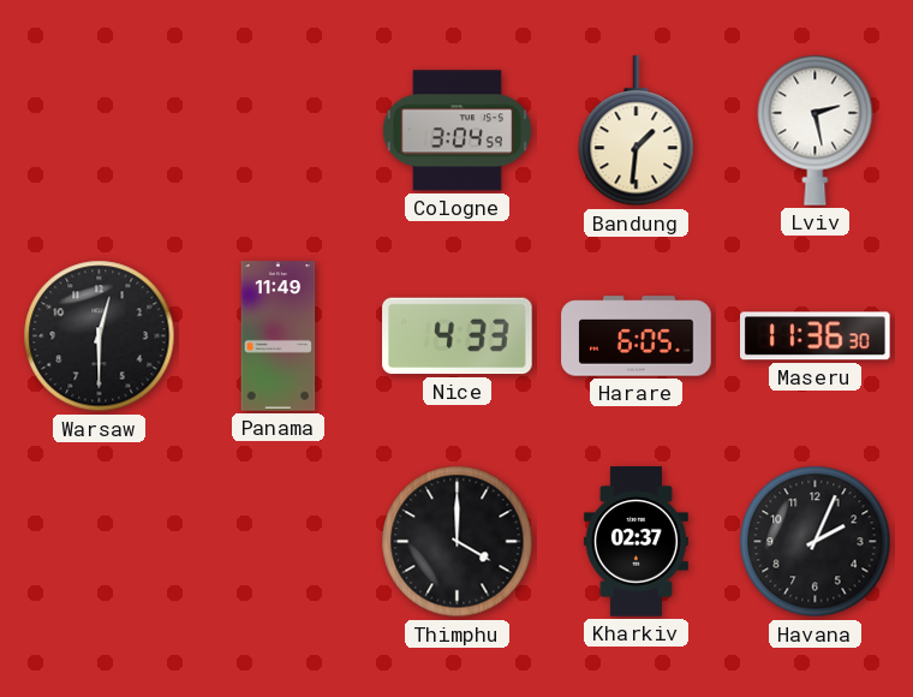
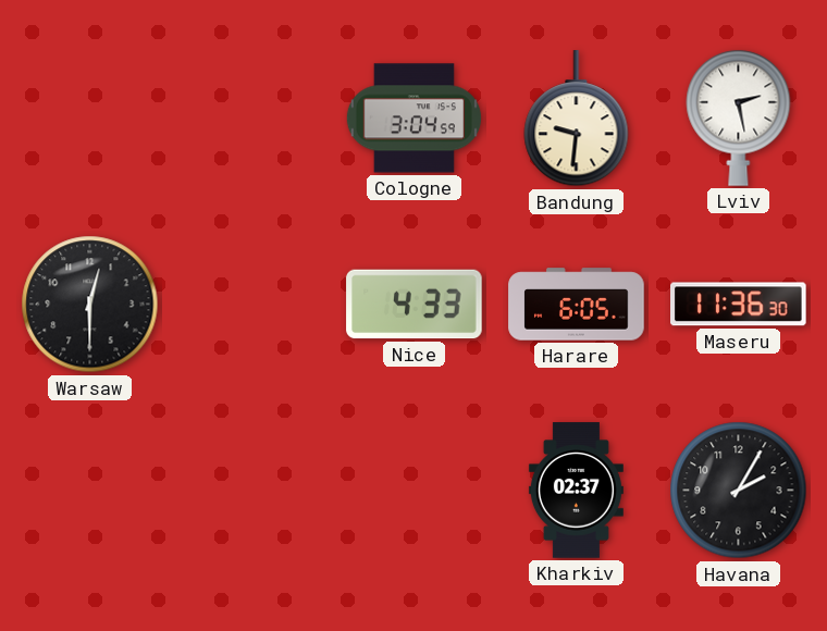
Bandung: 1:31 -> 9:31
Panama: 11:49 -> none
Thimphu: 4:00 -> none
Havana: 2:04 -> 2:05
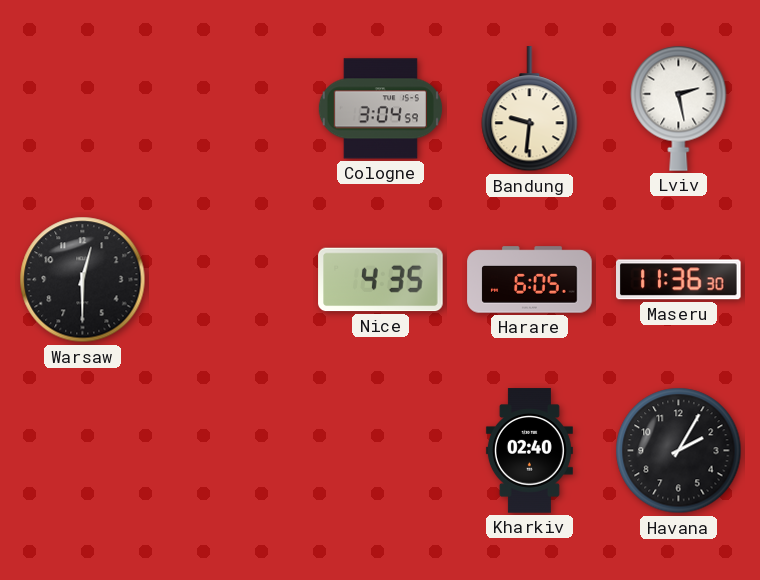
Nice: 4:33 -> 4:35
Kharkiv: 02:37 -> 02:40
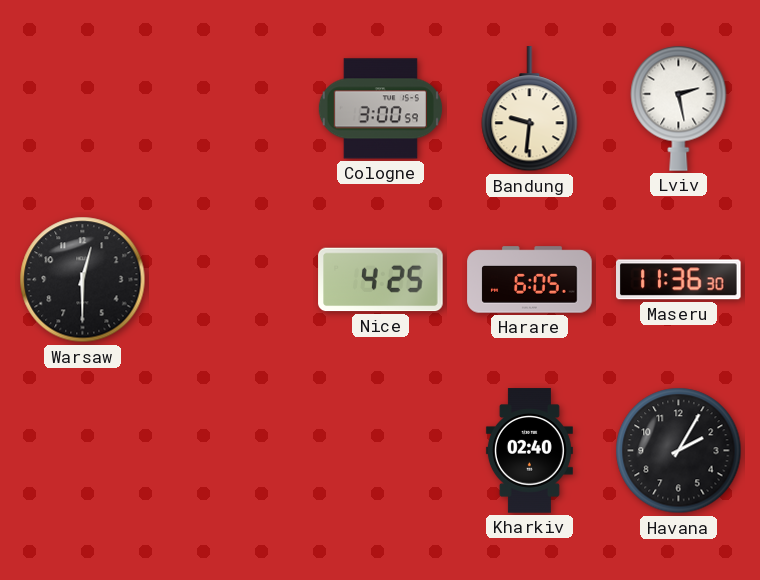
Cologne: 3:04 -> 3:00
Nice: 4:35 -> 4:25
